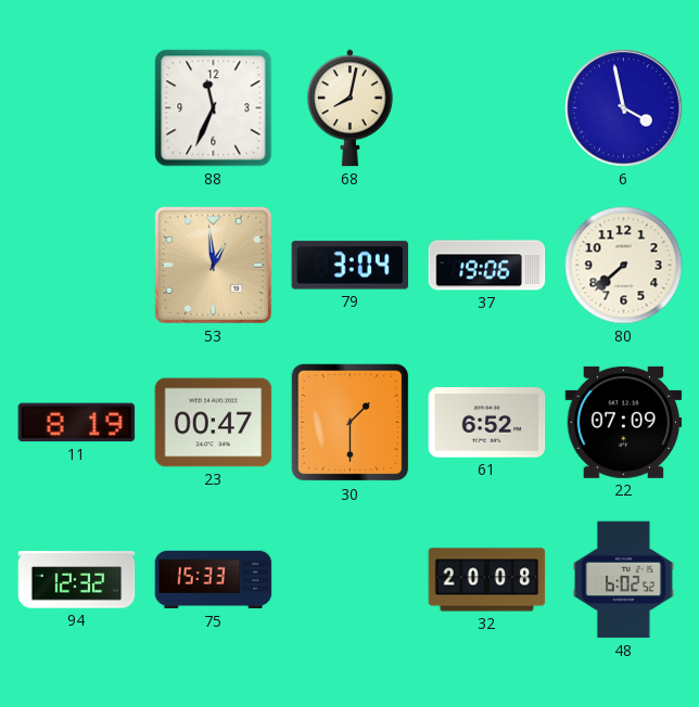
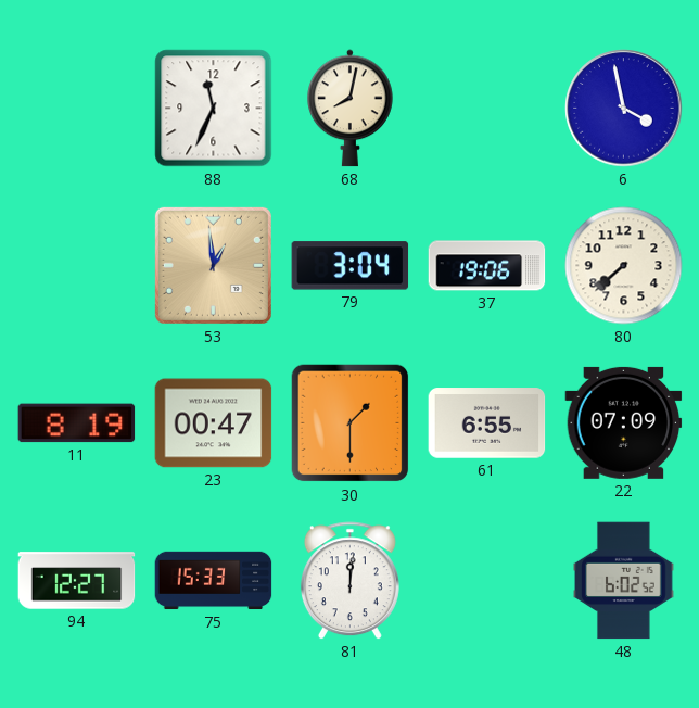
61: 6:52 -> 6:55
94: 12:32 -> 12:27
81: none -> 12:01
32: 20:08 -> none
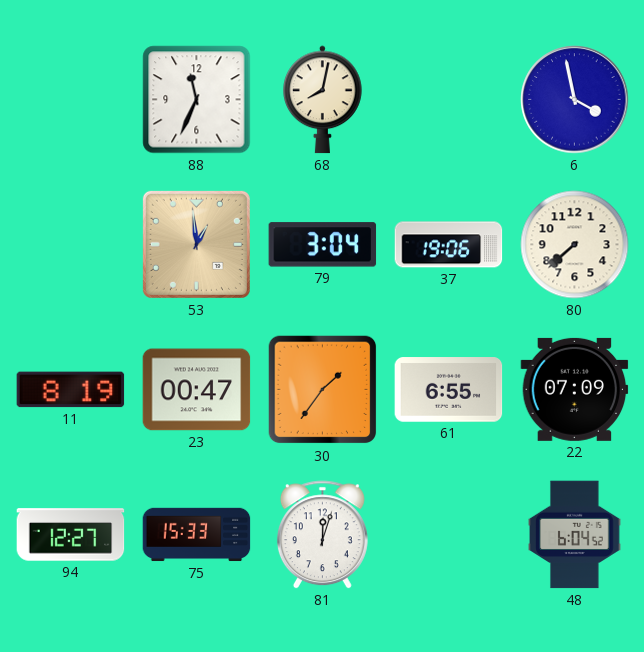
30: 1:30 -> 1:36
81: 12:01 -> 12:03
48: 6:02 -> 6:04
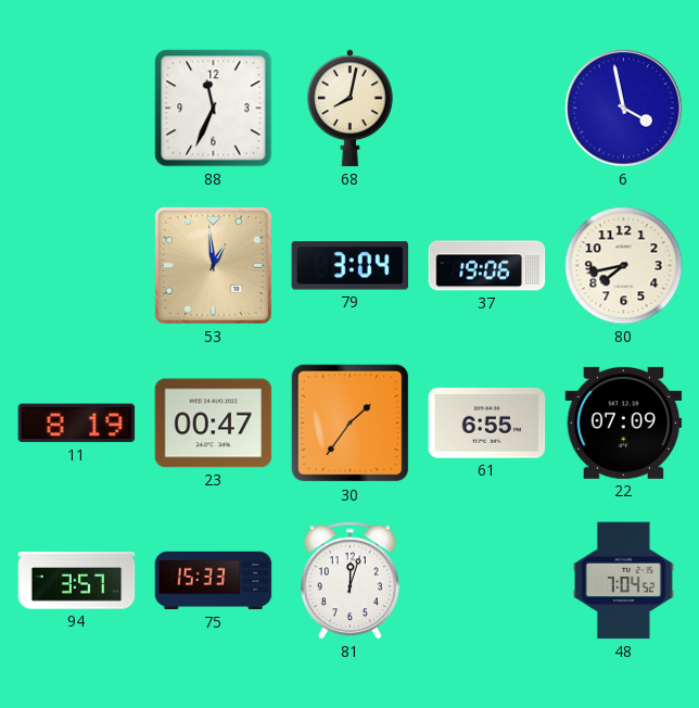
80: 7:38 -> 7:43
94: 12:27 -> 3:57
48: 6:04 -> 7:04
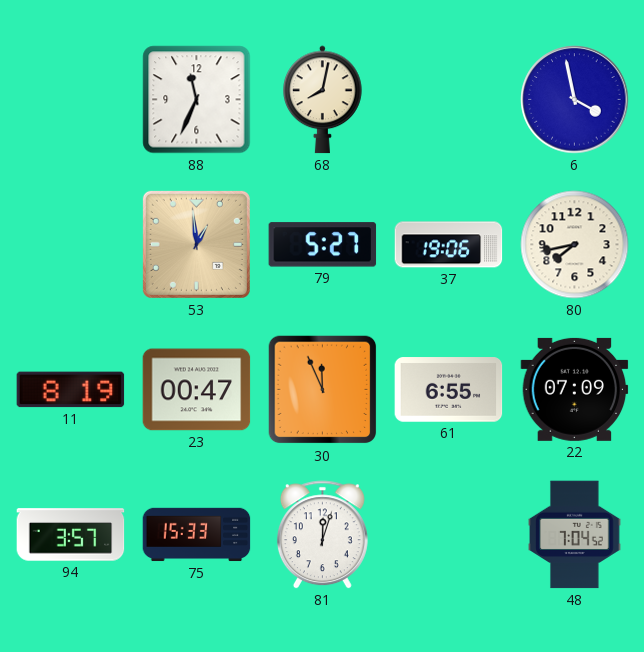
79: 3:04 -> 5:27
30: 1:36 -> 11:56
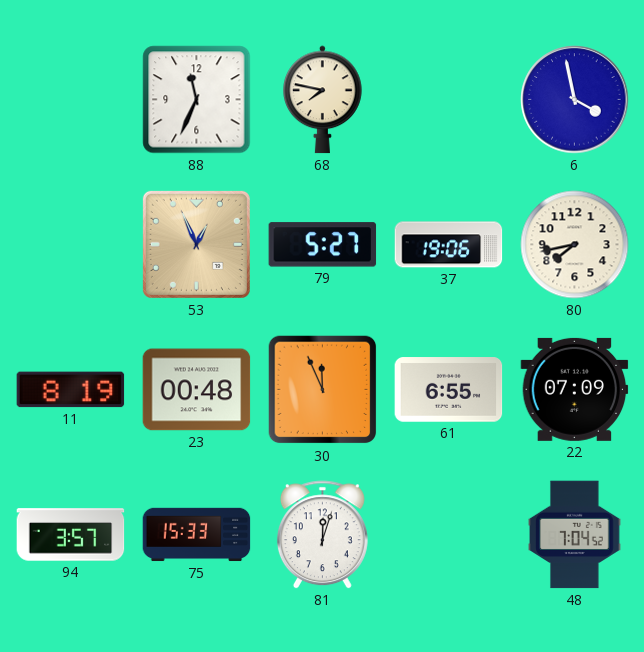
68: 8:02 -> 7:47
53: 12:59 -> 12:56
23: 00:47 -> 00:48
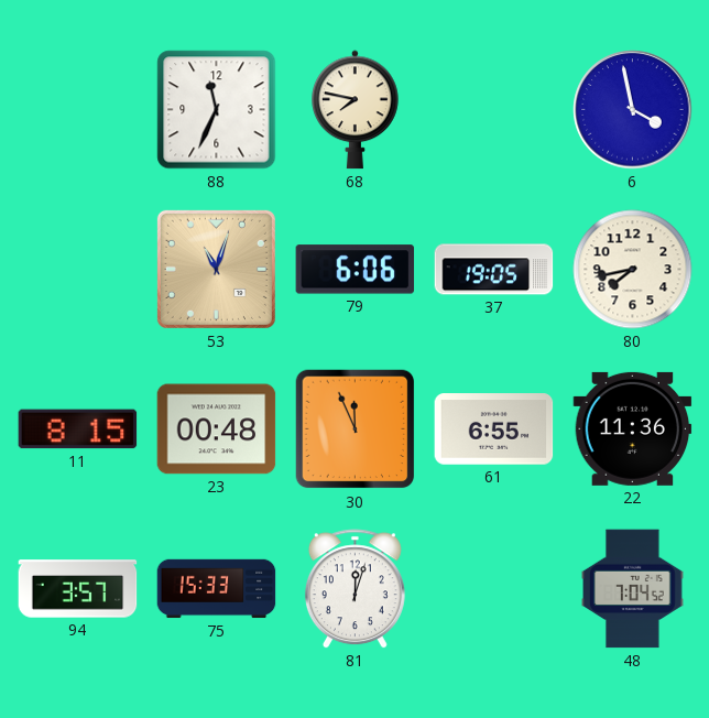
53: 12:56 -> 11:03
79: 5:27 -> 6:06
37: 19:06 -> 19:05
11: 8:19 -> 8:15
22: 07:09 -> 11:36
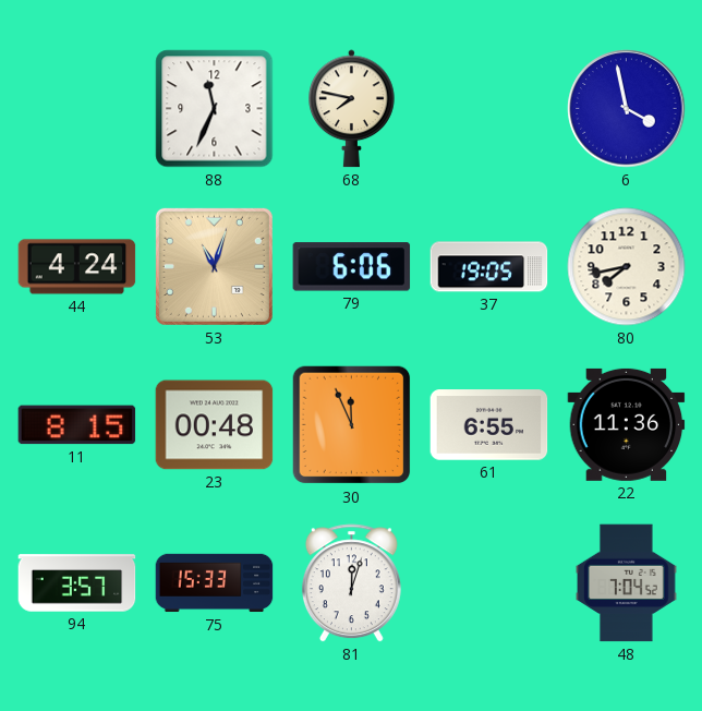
44: none -> 4:24
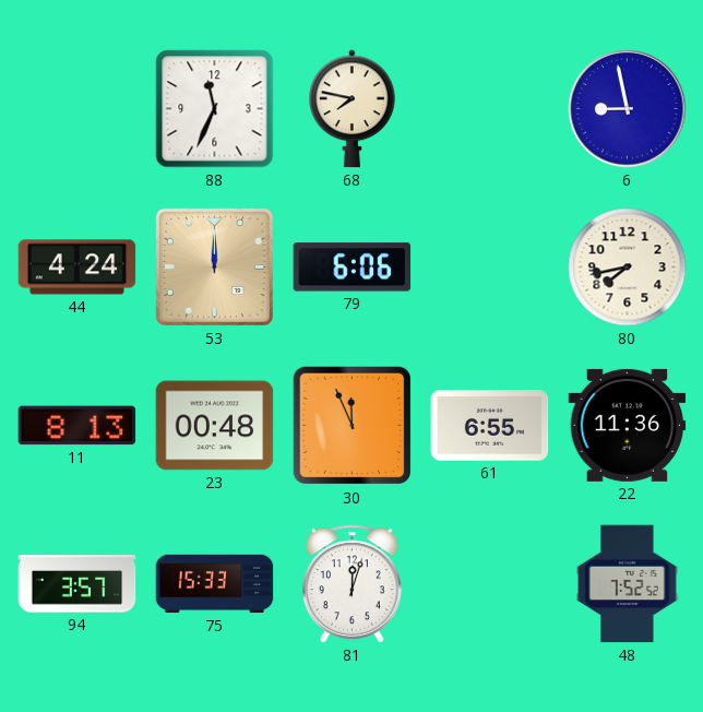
6: 3:58 -> 8:58
53: 11:03 -> 12:00
37: 19:05 -> none
11: 8:15 -> 8:13
48: 7:04 -> 7:52
